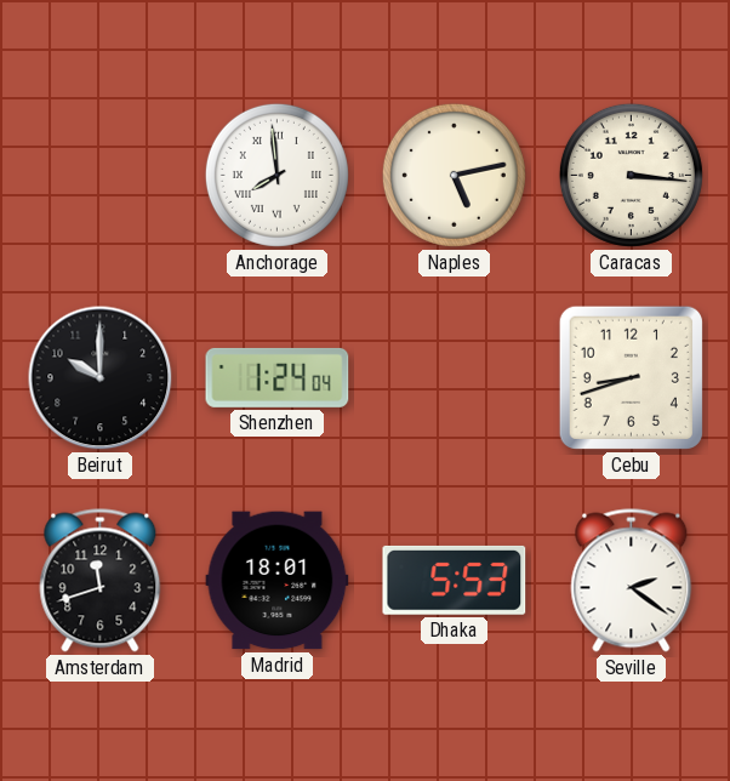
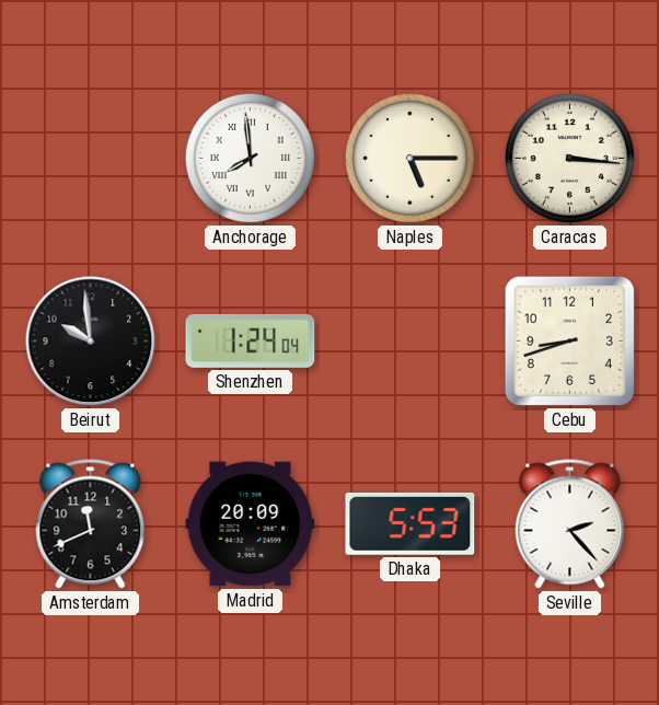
Naples: 5:13 -> 5:15
Beirut: 10:00 -> 9:59
Amsterdam: 11:42 -> 11:41
Madrid: 18:01 -> 20:09
Seville: 2:21 -> 2:23
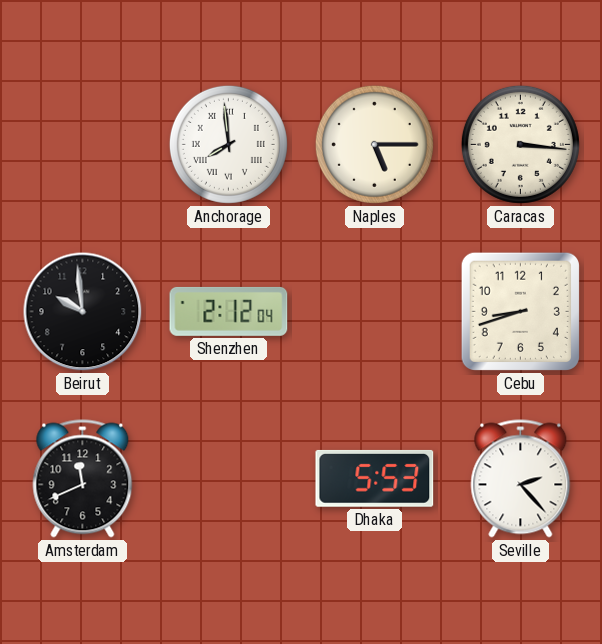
Shenzhen: 1:24 -> 2:12
Madrid: 20:09 -> none
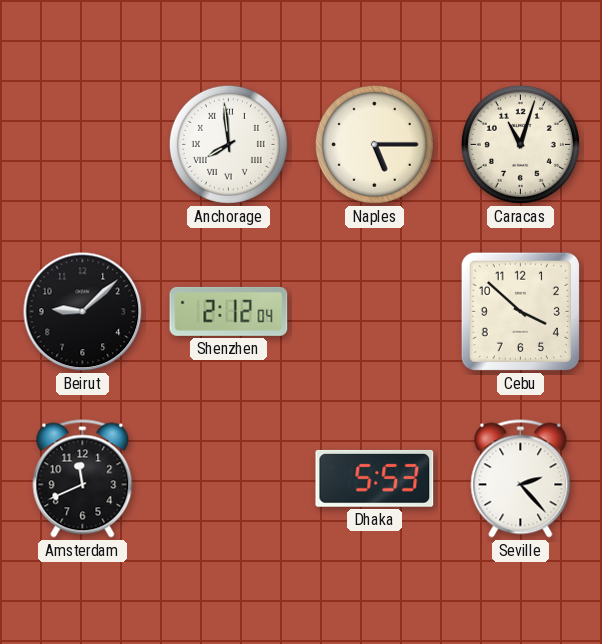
Caracas: 3:16 -> 11:03
Beirut: 9:59 -> 9:08
Cebu: 8:42 -> 3:52
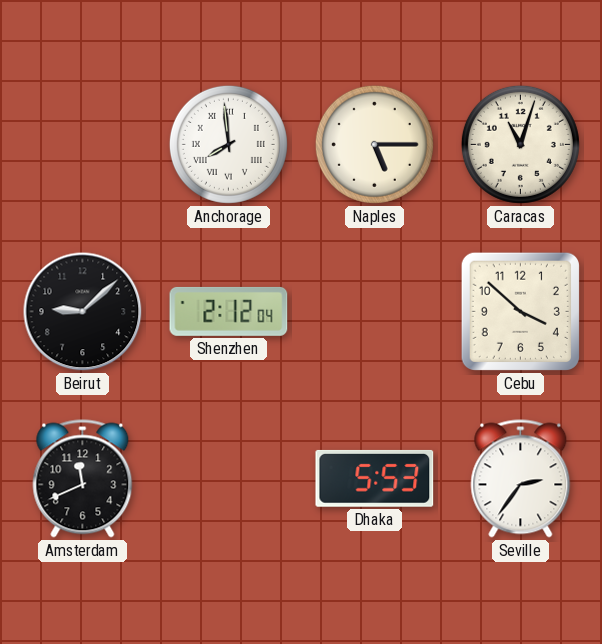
Seville: 2:23 -> 2:36
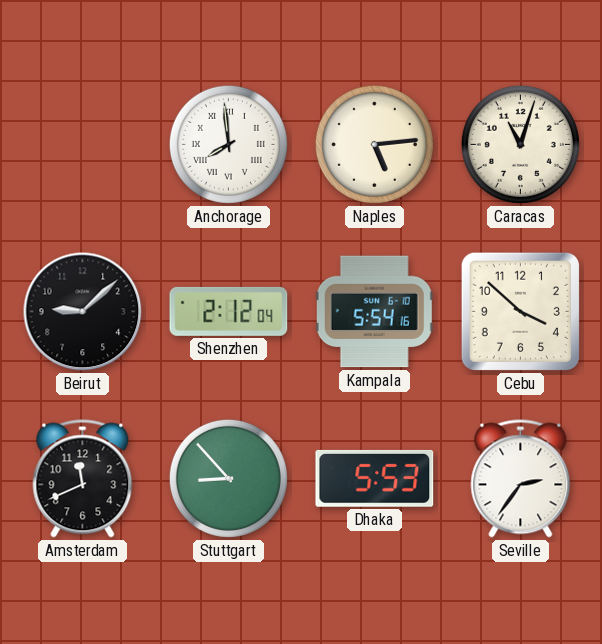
Naples: 5:15 -> 5:14
Kampala: none -> 5:54
Stuttgart: none -> 8:53
